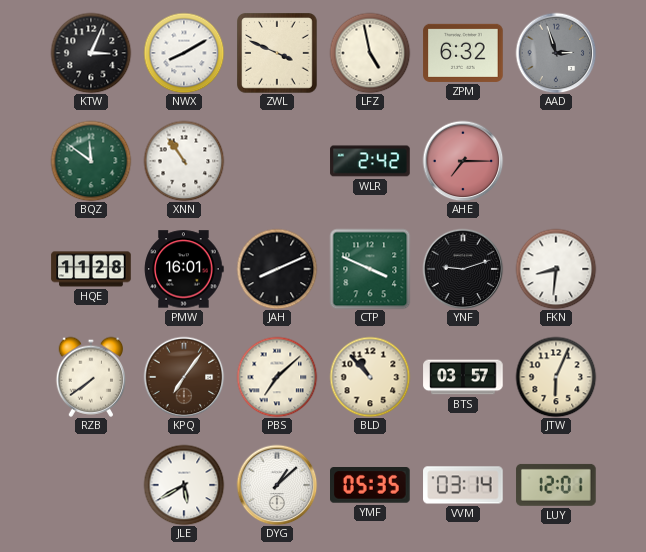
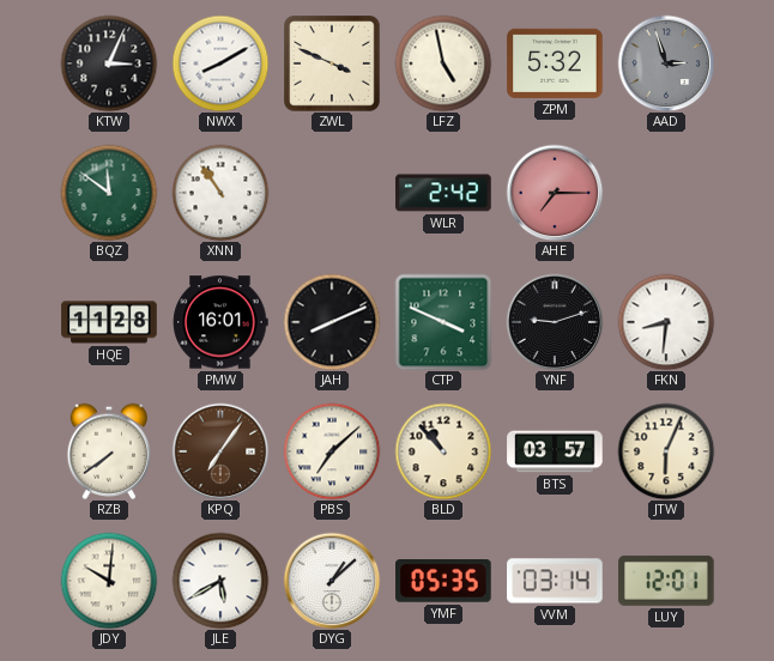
ZPM: 6:32 -> 5:32
JDY: none -> 10:01
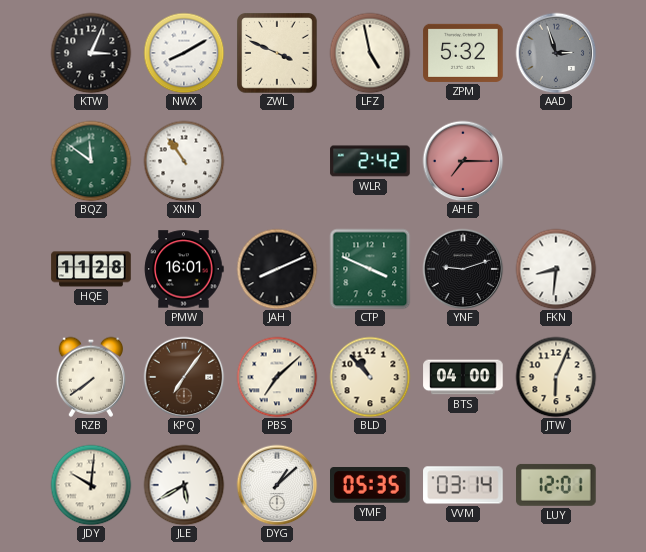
BTS: 03:57 -> 04:00
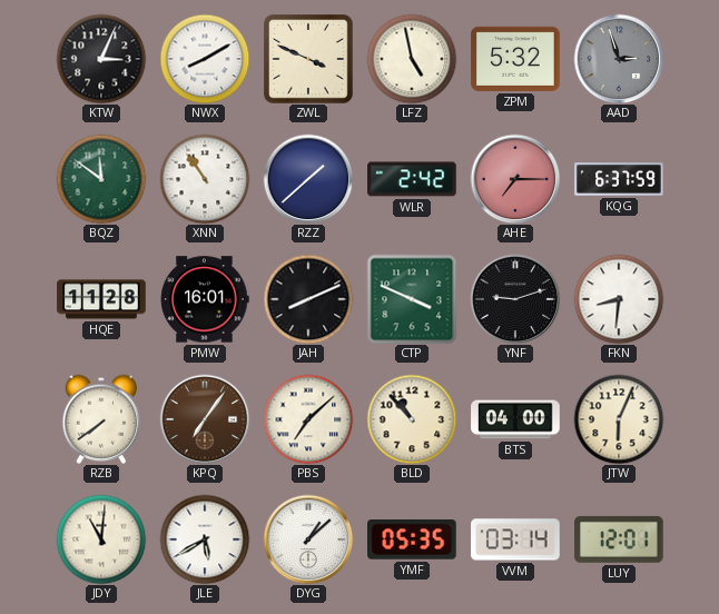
RZZ: none -> 1:38
KQG: none -> 6:37
JDY: 10:01 -> 11:01
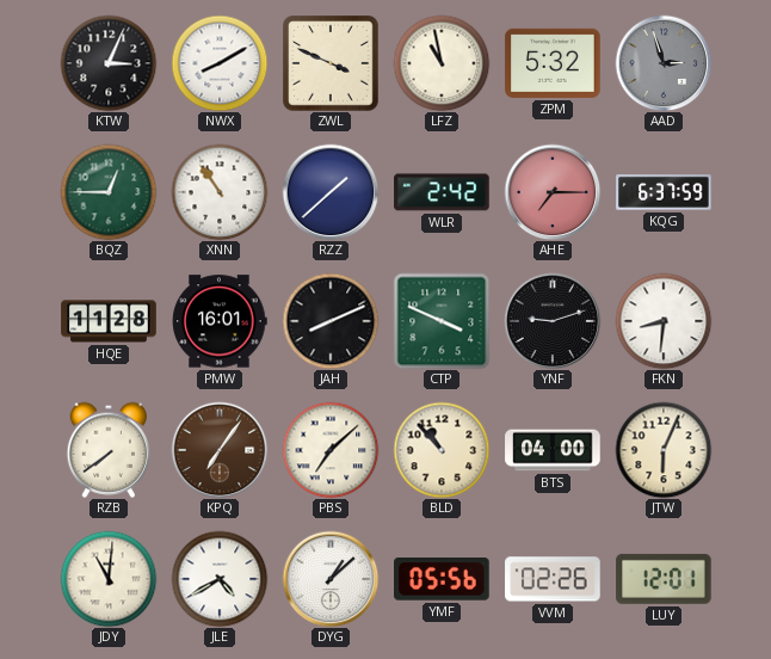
LFZ: 4:58 -> 10:58
BQZ: 11:51 -> 12:45
JLE: 5:40 -> 4:40
YMF: 05:35 -> 05:56
VVM: 03:14 -> 02:26
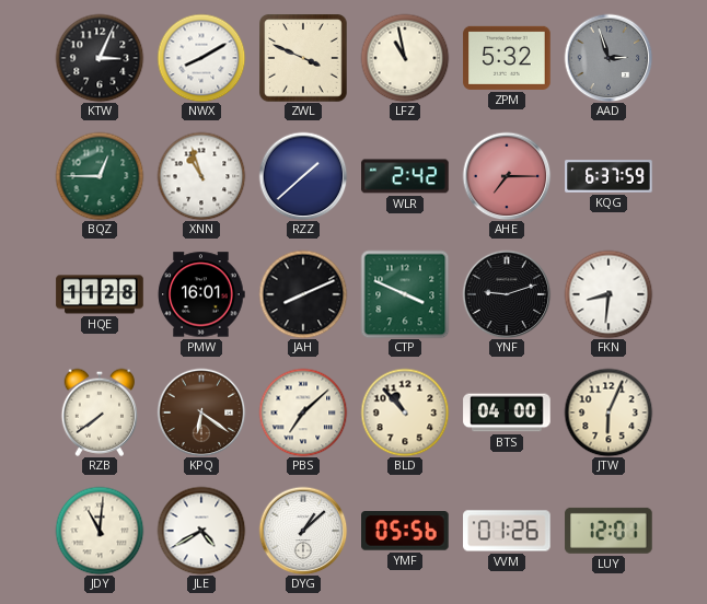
XNN: 10:54 -> 10:57
KPQ: 7:06 -> 6:21
VVM: 02:26 -> 01:26
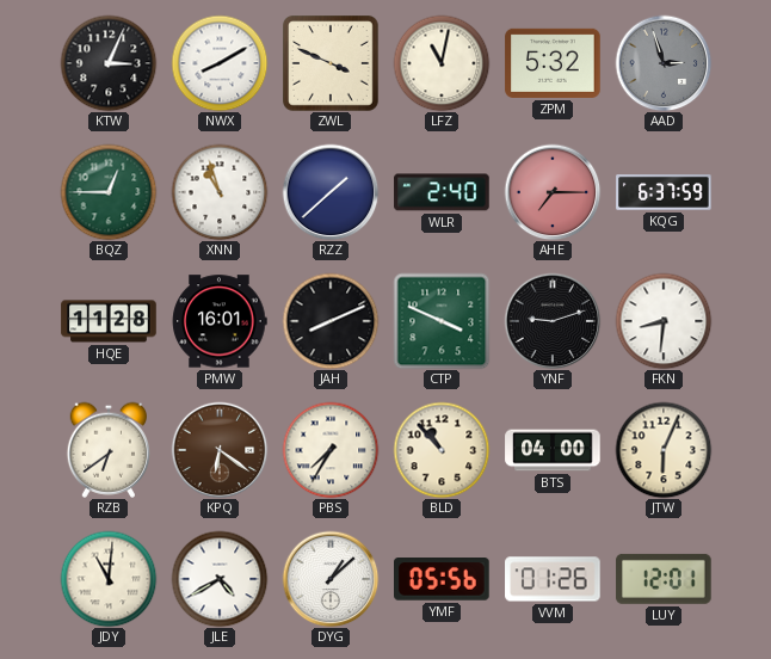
LFZ: 10:58 -> 11:02
WLR: 2:42 -> 2:40
RZB: 7:39 -> 6:39
PBS: 7:08 -> 7:35
